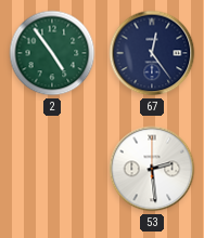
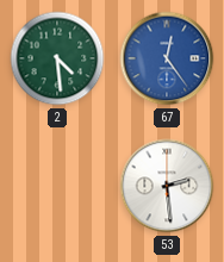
2: 4:54 -> 4:29
67 dial: navy -> blue
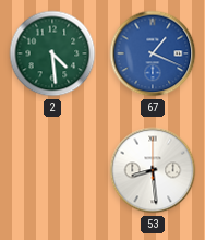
67: 12:24 -> 1:19
53: 2:29 -> 8:29
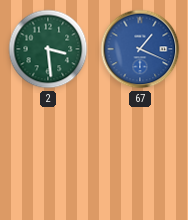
2: 4:29 -> 3:29
53: 8:29 -> none
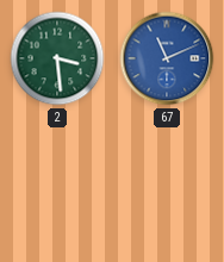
67: 1:19 -> 11:11
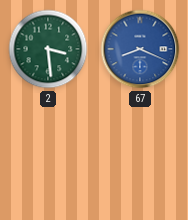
67: 11:11 -> 8:19
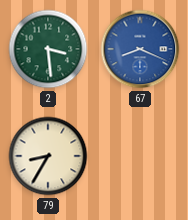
79: none -> 8:35
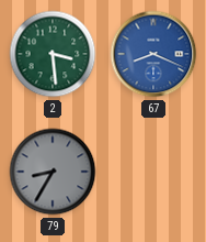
79 dial: cream -> grey
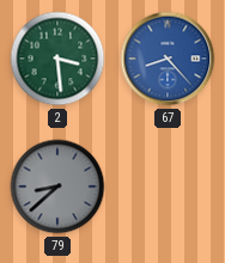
67: 8:19 -> 8:23
79: 8:35 -> 8:38
